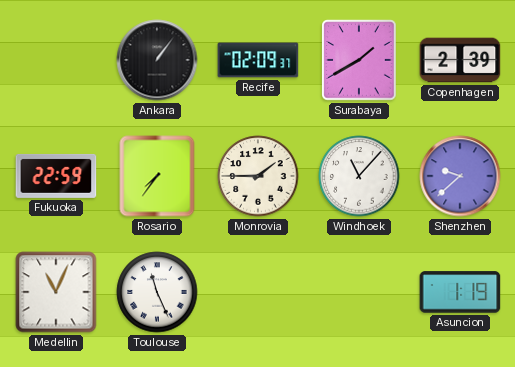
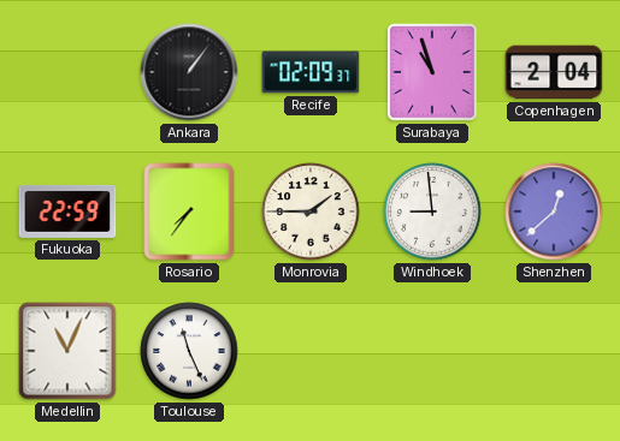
Surabaya: 1:40 -> 10:57
Copenhagen: 2:39 -> 2:04
Windhoek: 11:07 -> 8:59
Shenzhen: 9:38 -> 12:38
Asuncion: 1:19 -> none
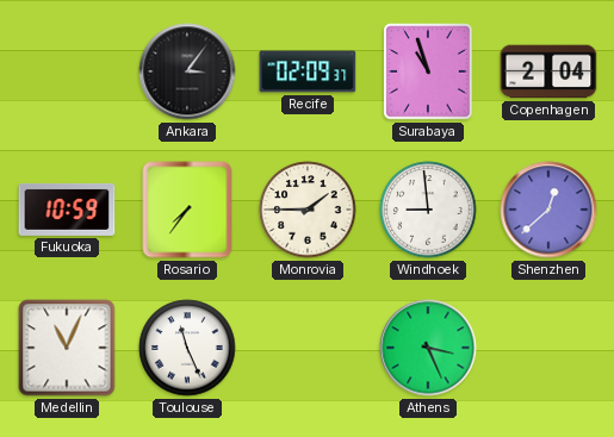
Ankara: 1:06 -> 3:06
Fukuoka: 22:59 -> 10:59
Athens: none -> 3:26
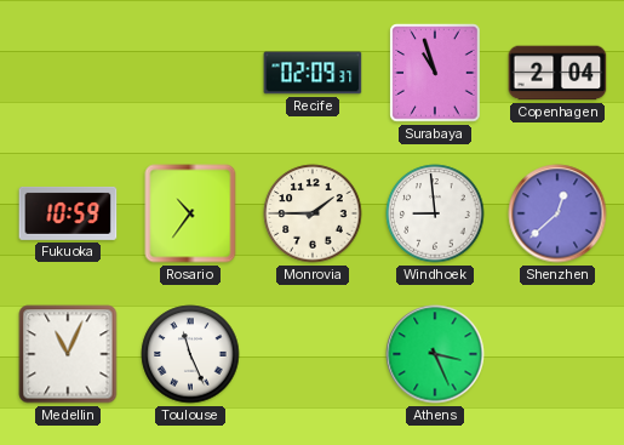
Ankara: 3:06 -> none
Rosario: 7:36 -> 10:36
